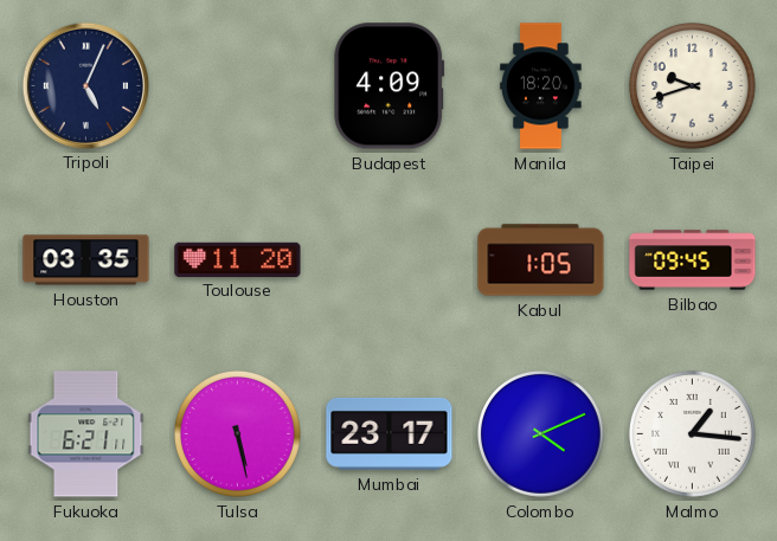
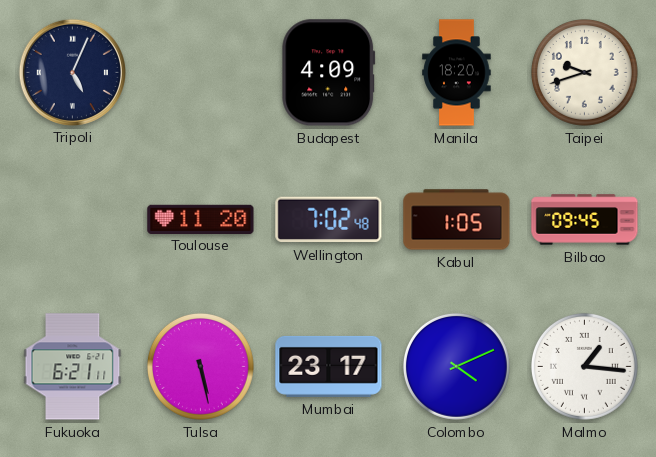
Houston: 03:35 -> none
Wellington: none -> 7:02
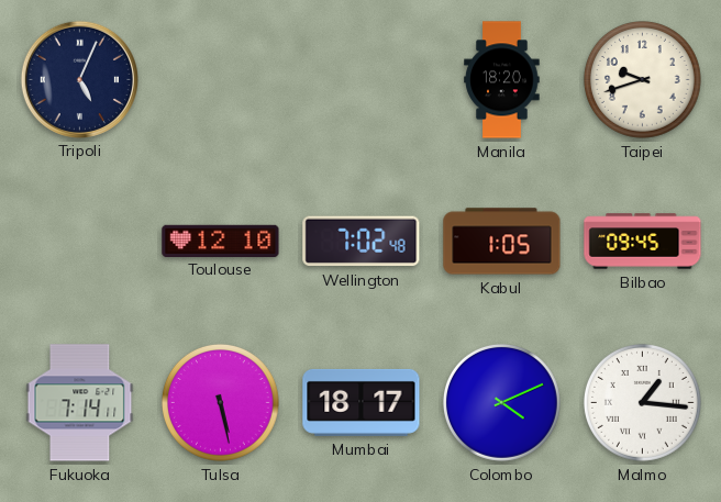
Budapest: 4:09 -> none
Toulouse: 11:20 -> 12:10
Fukuoka: 6:21 -> 7:14
Mumbai: 23:17 -> 18:17
